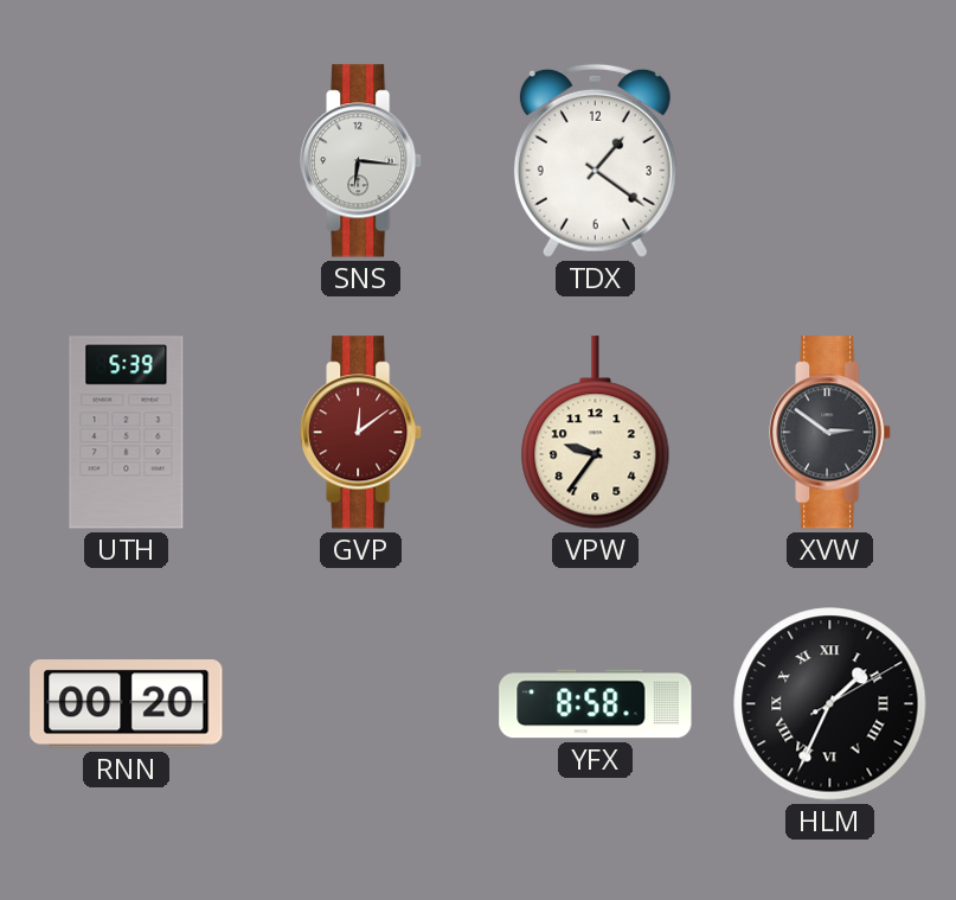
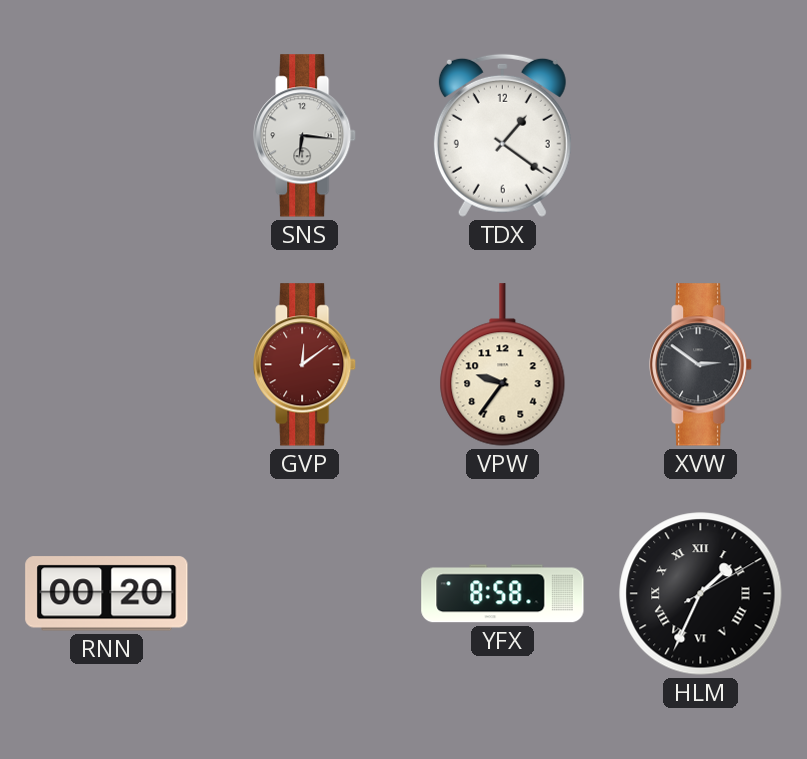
UTH: 5:39 -> none
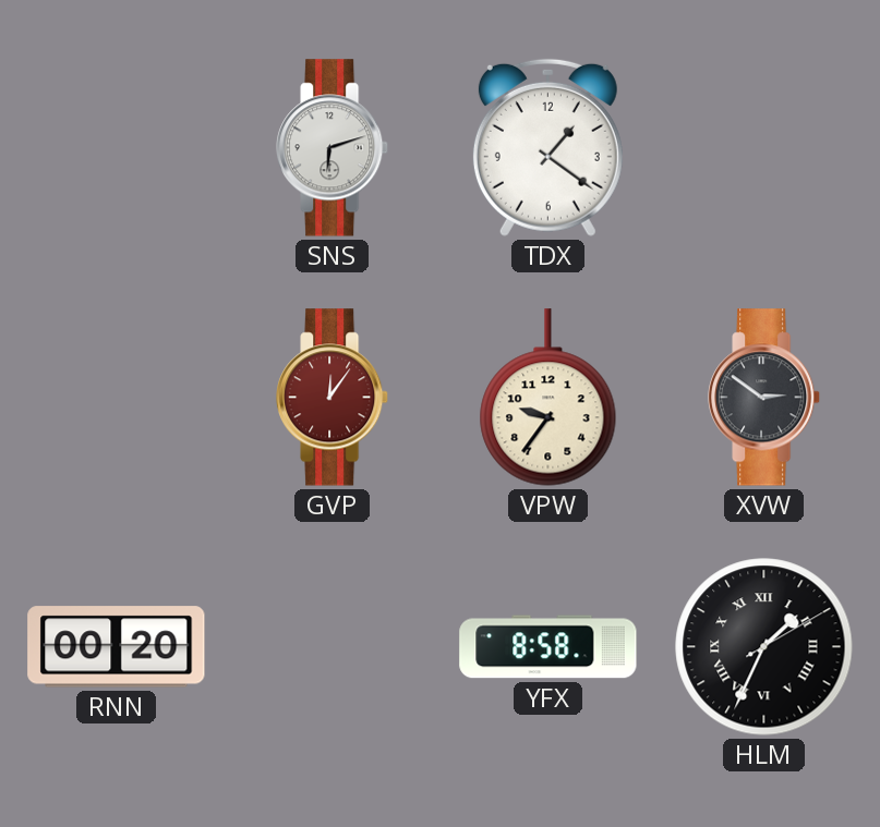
SNS: 6:16 -> 6:12
GVP: 12:09 -> 12:06
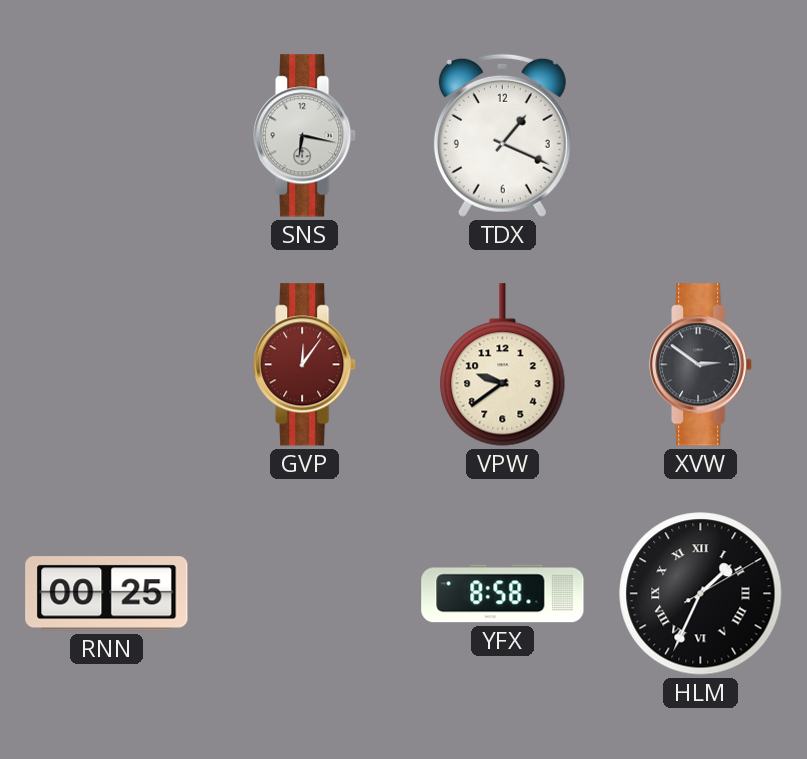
SNS: 6:12 -> 6:17
TDX: 1:21 -> 1:19
VPW: 9:36 -> 9:39
RNN: 00:20 -> 00:25
